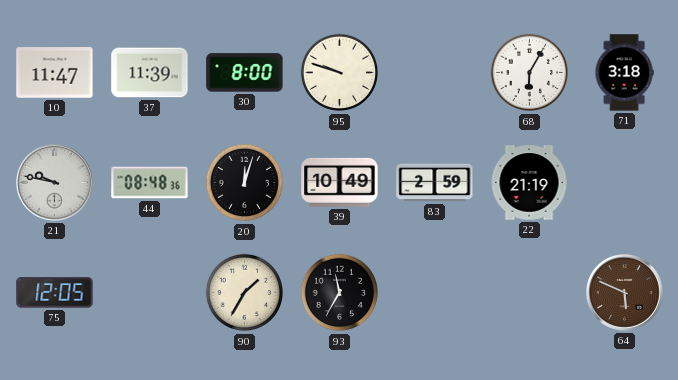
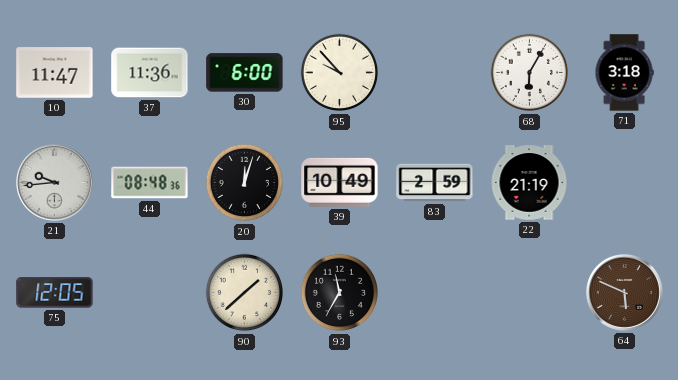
37: 11:39 -> 11:36
30: 8:00 -> 6:00
95: 9:48 -> 9:53
21: 9:47 -> 9:44
90: 1:35 -> 1:38
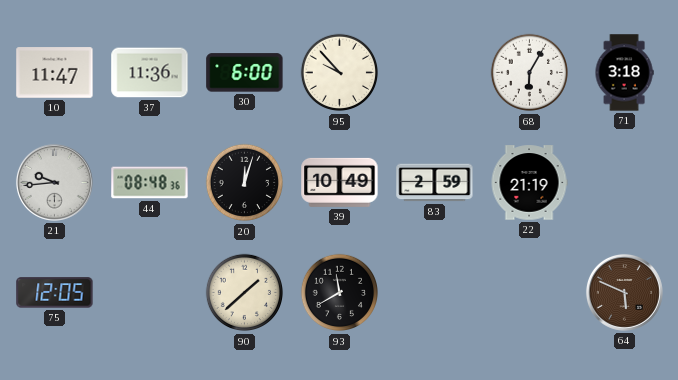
93: 11:35 -> 11:40
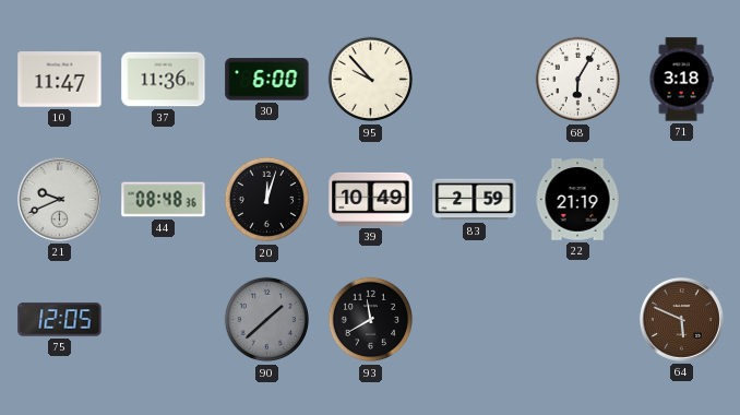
21: 9:44 -> 9:41
90 dial: cream -> grey
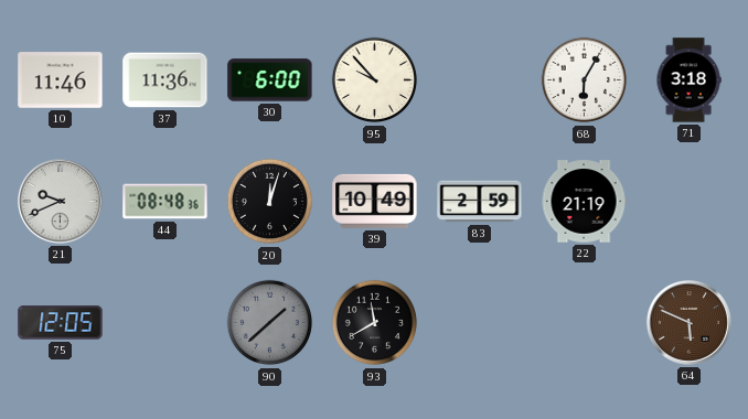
10: 11:47 -> 11:46
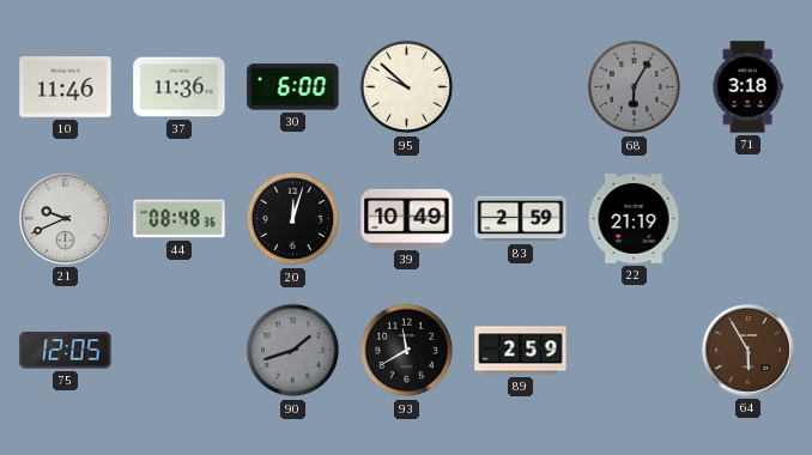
95: 9:53 -> 9:52
68 dial: white -> grey
90: 1:38 -> 1:42
89: none -> 2:59
64: 5:49 -> 5:55
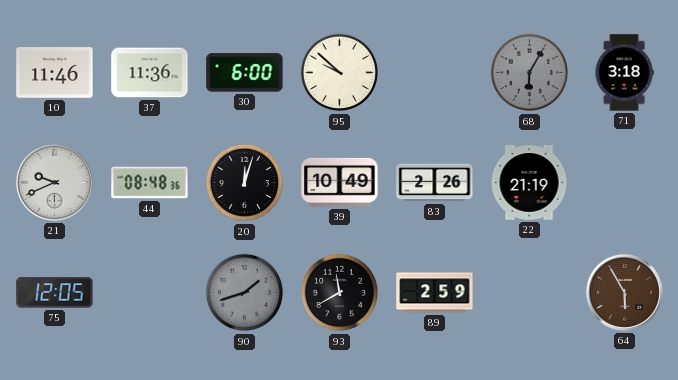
83: 2:59 -> 2:26
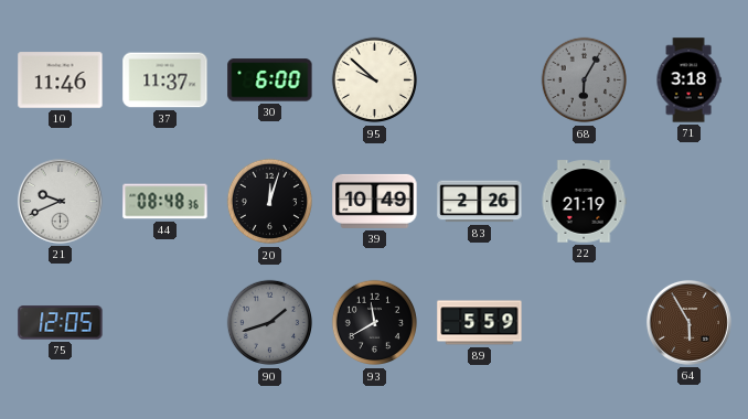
37: 11:36 -> 11:37
89: 2:59 -> 5:59
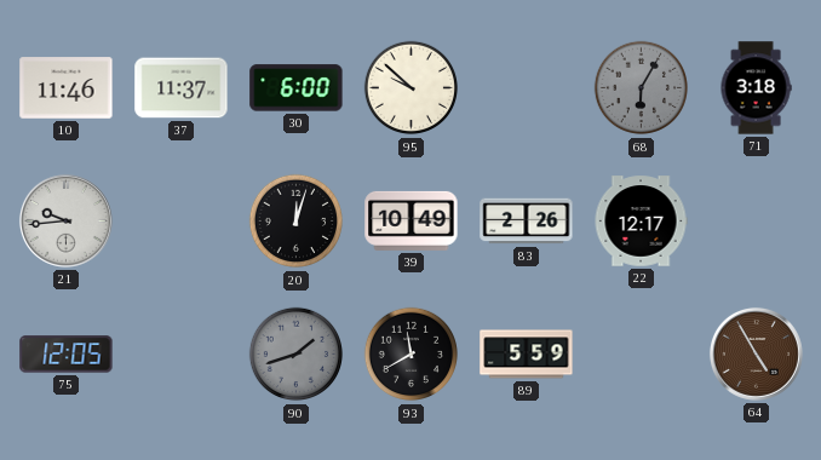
21: 9:41 -> 9:44
44: 08:48 -> none
22: 21:19 -> 12:17
64: 5:55 -> 4:55
